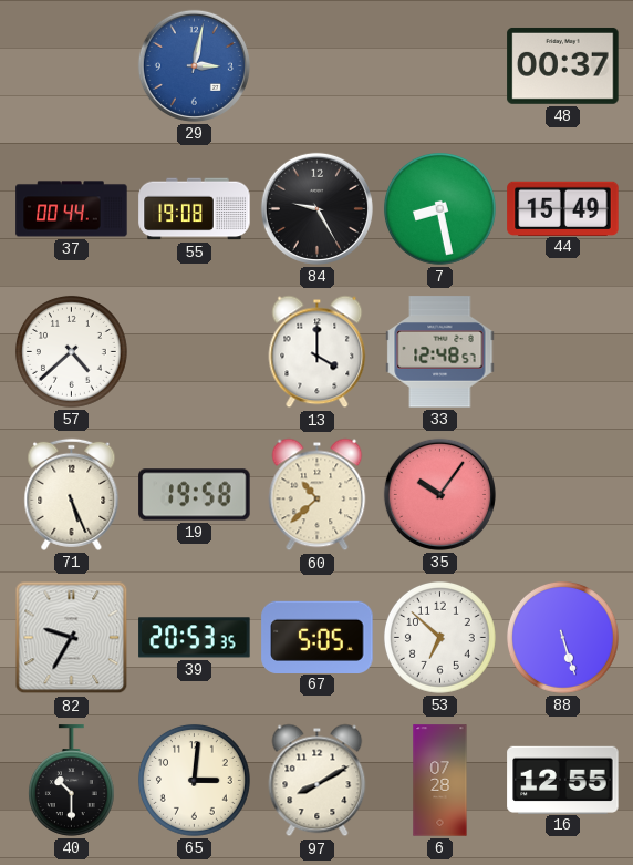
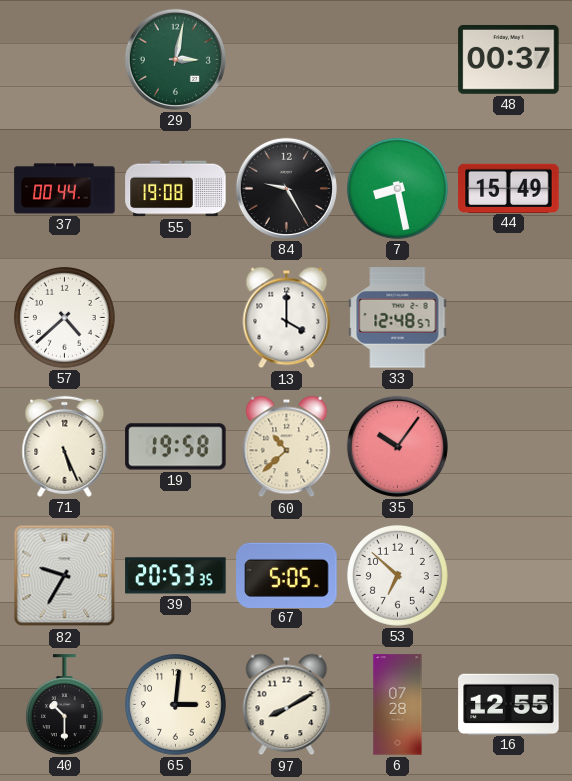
29 dial: blue -> green
88: 5:27 -> none
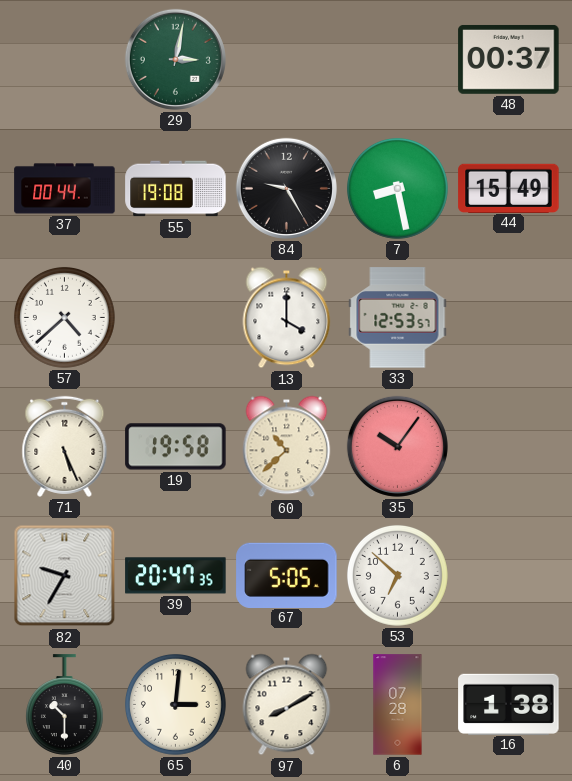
33: 12:48 -> 12:53
39: 20:53 -> 20:47
16: 12:55 -> 1:38
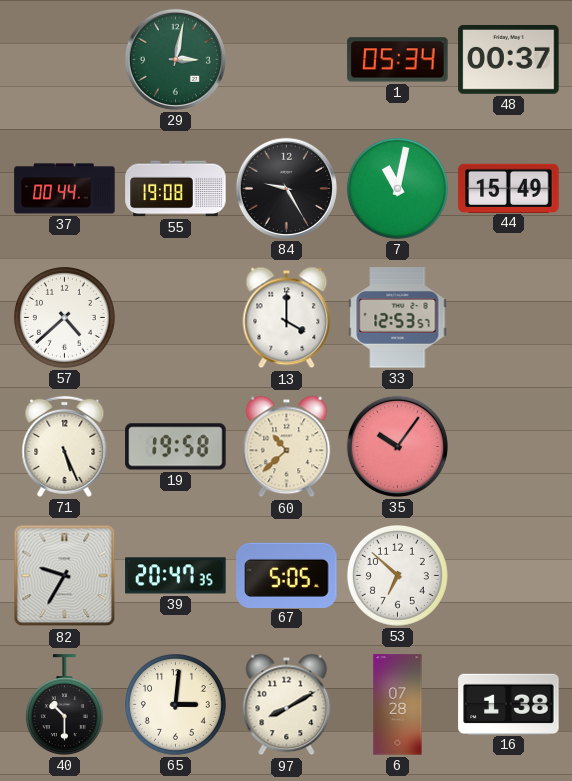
1: none -> 05:34
7: 8:28 -> 11:02
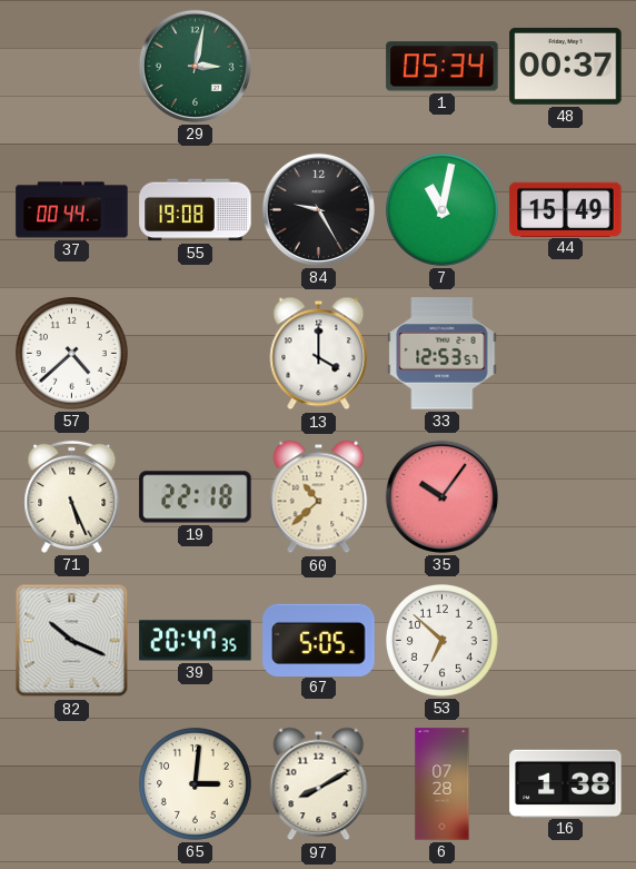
19: 19:58 -> 22:18
82: 9:35 -> 10:19
40: 10:30 -> none
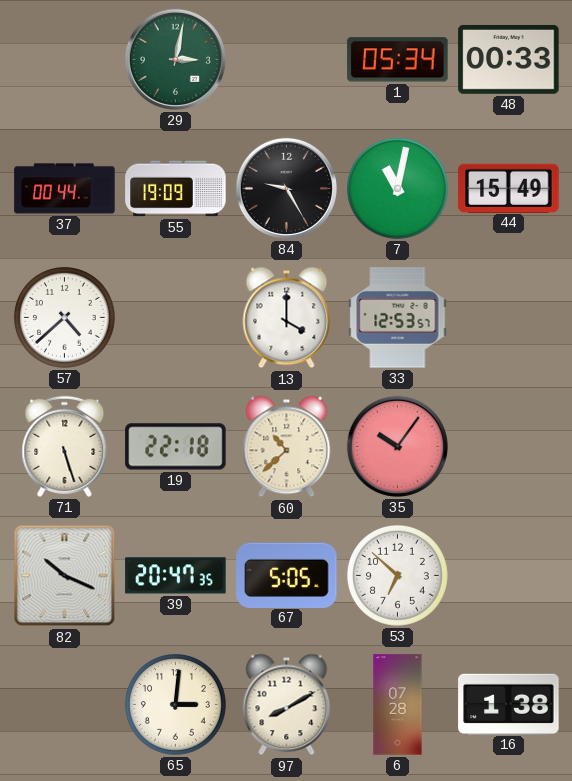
48: 00:37 -> 00:33
55: 19:08 -> 19:09
71: 5:26 -> 5:27
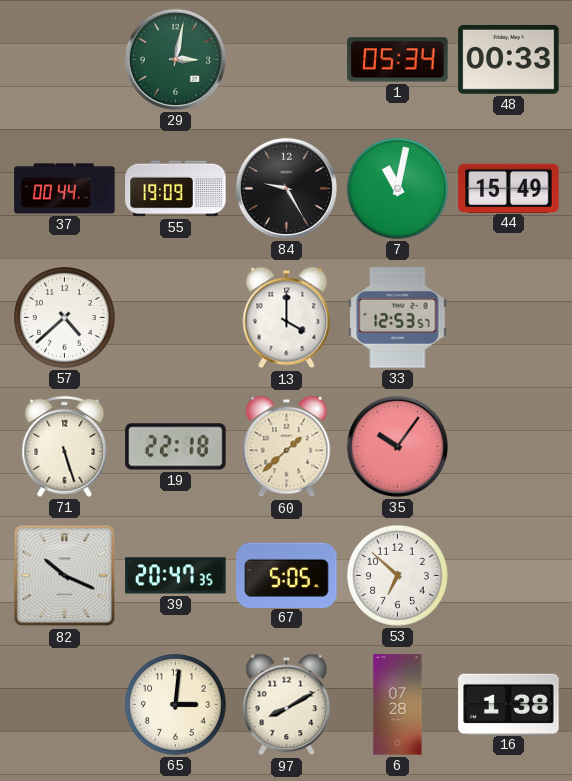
60: 10:38 -> 1:38
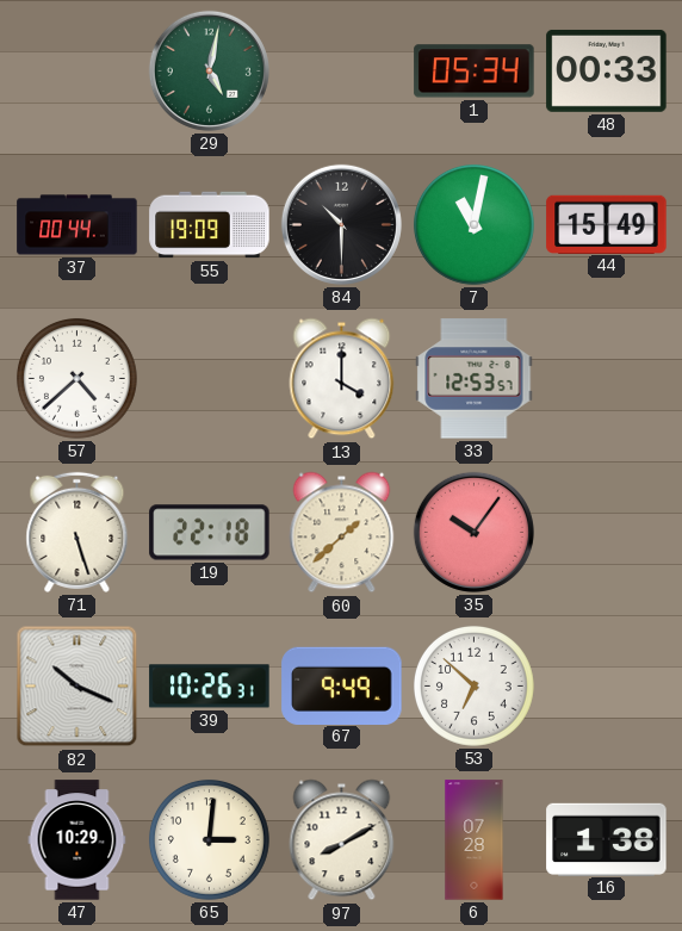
29: 3:02 -> 5:02
84: 9:25 -> 10:30
39: 20:47 -> 10:26
67: 5:05 -> 9:49
47: none -> 10:29
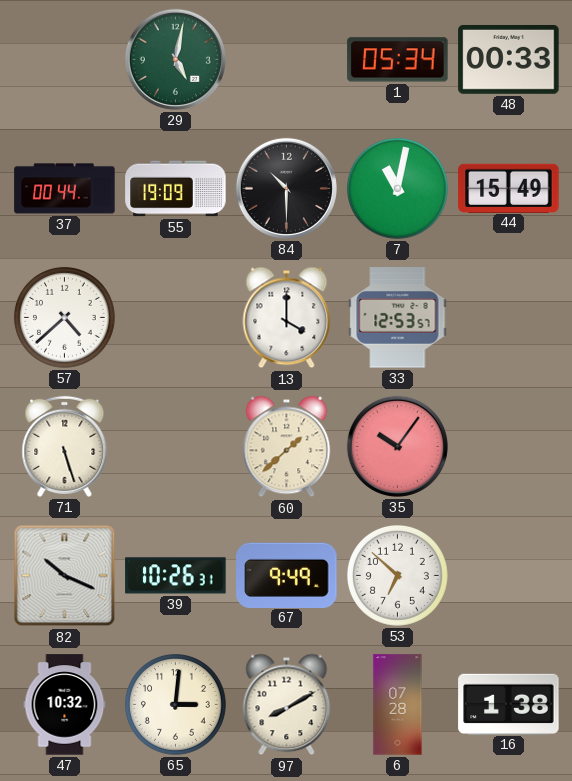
19: 22:18 -> none
47: 10:29 -> 10:32
